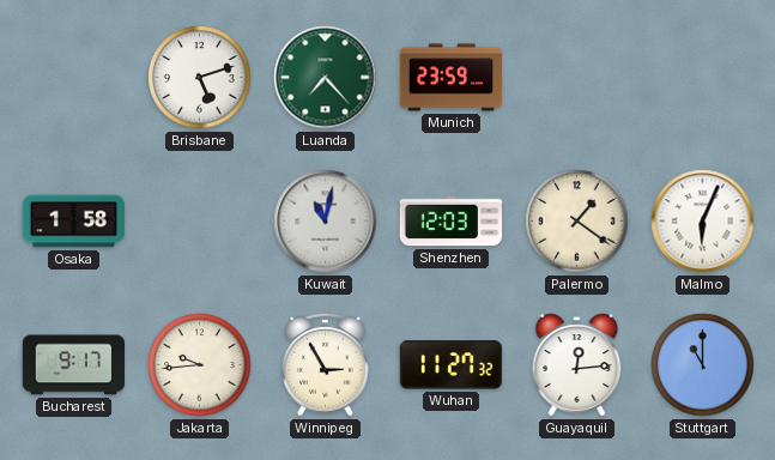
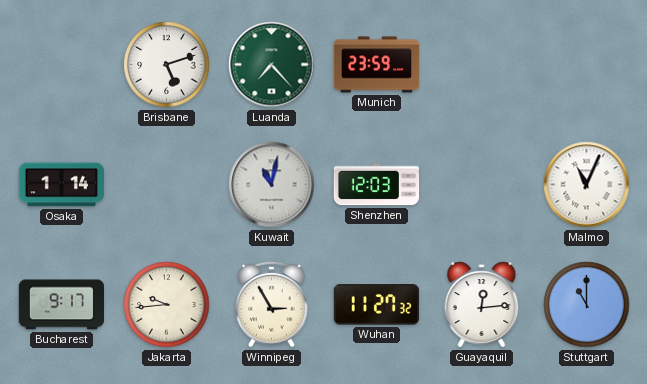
Osaka: 1:58 -> 1:14
Palermo: 1:21 -> none
Malmo: 6:04 -> 11:04
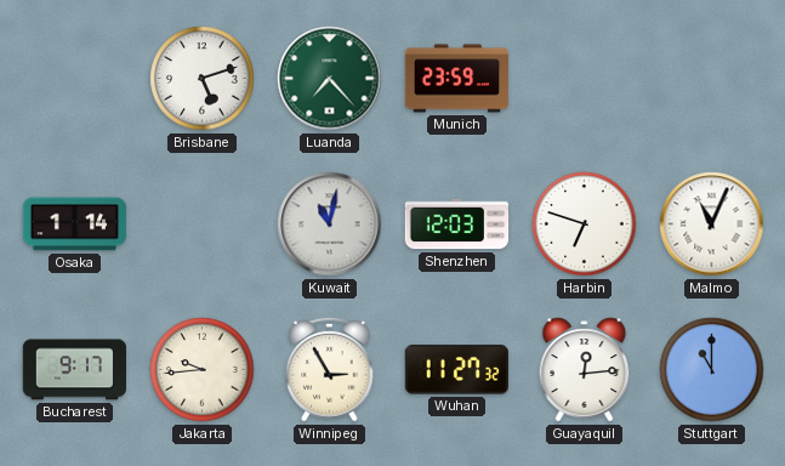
Harbin: none -> 6:48
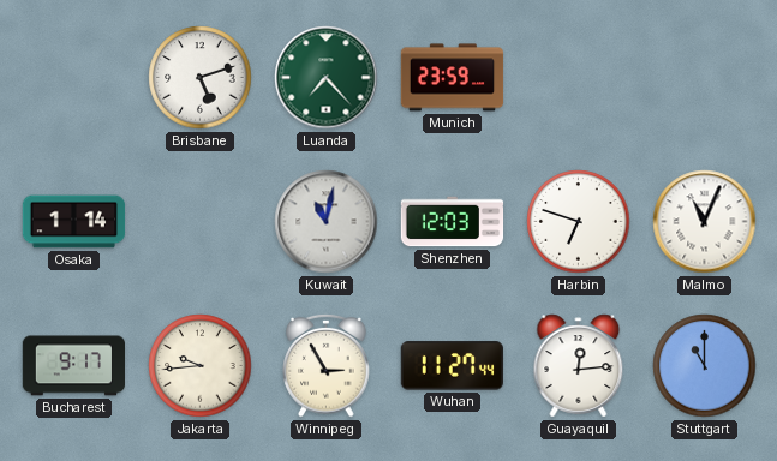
Wuhan: 11:27:32 -> 11:27:44
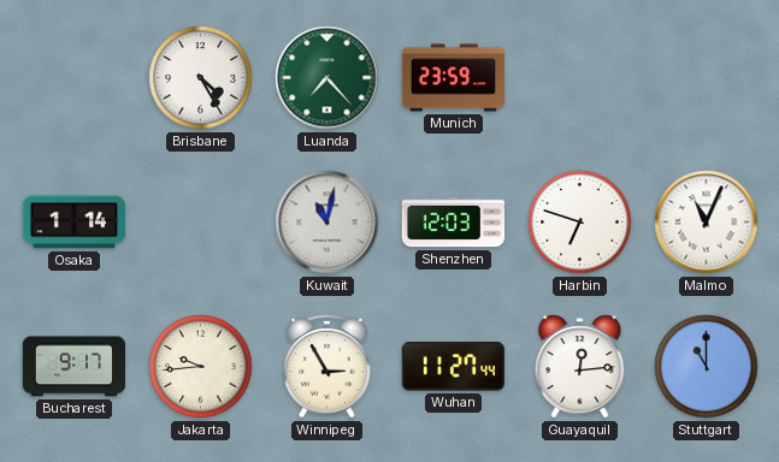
Brisbane: 5:12 -> 4:25
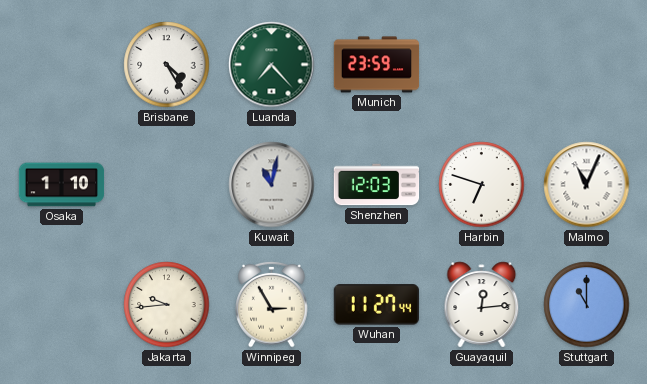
Osaka: 1:14 -> 1:10
Bucharest: 9:17 -> none
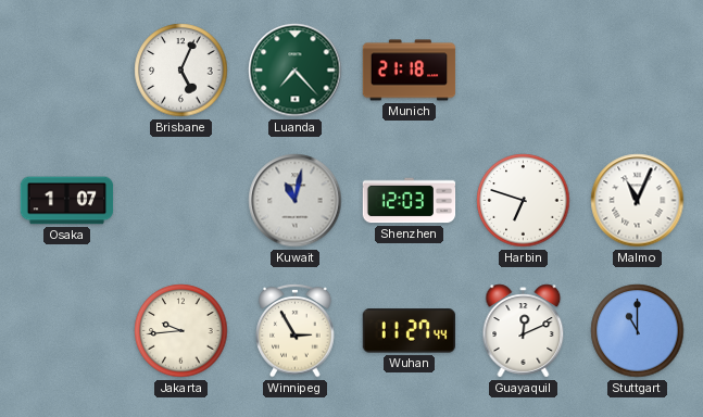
Brisbane: 4:25 -> 5:04
Munich: 23:59 -> 21:18
Osaka: 1:10 -> 1:07
Guayaquil: 12:14 -> 12:11
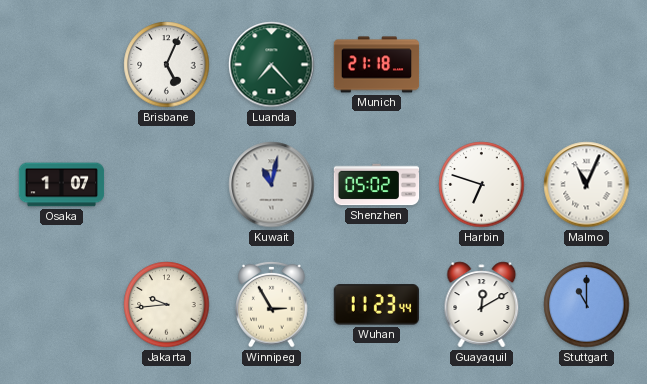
Shenzhen: 12:03 -> 05:02
Wuhan: 11:27 -> 11:23
Guayaquil: 12:11 -> 12:10
